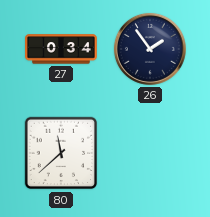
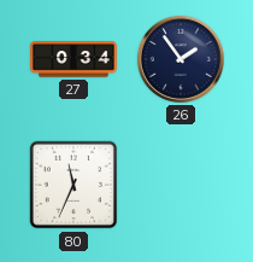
80: 11:38 -> 11:34
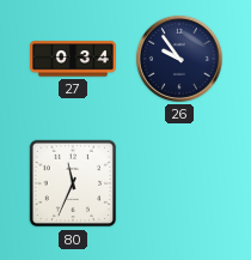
26: 1:54 -> 9:54
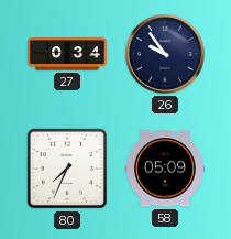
80: 11:34 -> 7:34
58: none -> 05:09
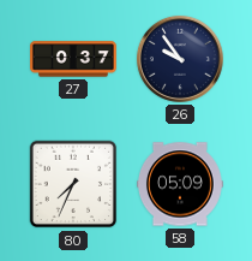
27: 0:34 -> 0:37
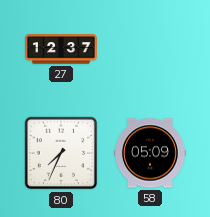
27: 0:37 -> 12:37
26: 9:54 -> none
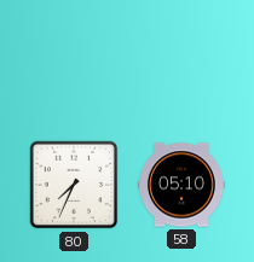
27: 12:37 -> none
58: 05:09 -> 05:10
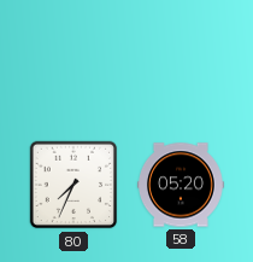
58: 05:10 -> 05:20
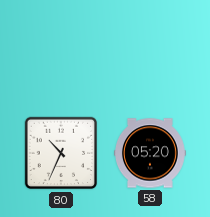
80: 7:34 -> 10:34
